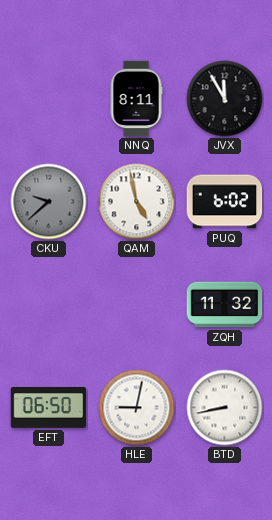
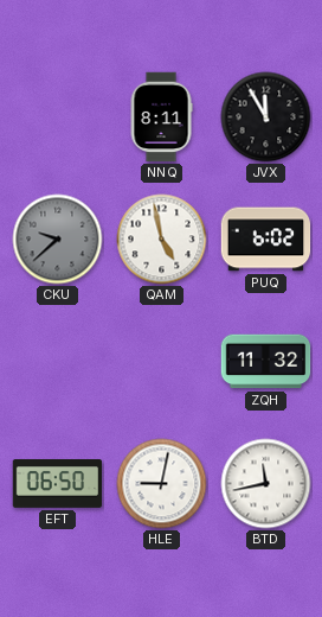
BTD: 8:43 -> 11:43
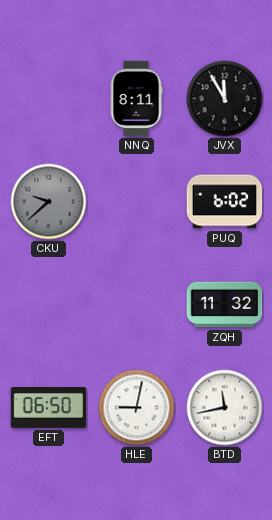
QAM: 4:58 -> none
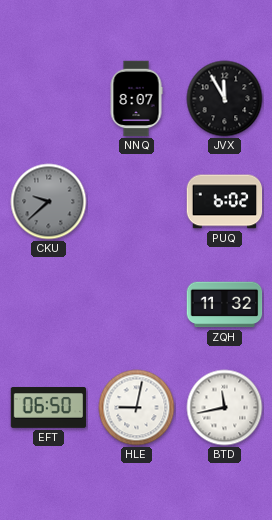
NNQ: 8:11 -> 8:07
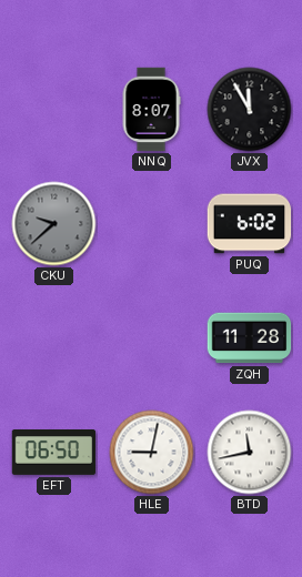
ZQH: 11:32 -> 11:28
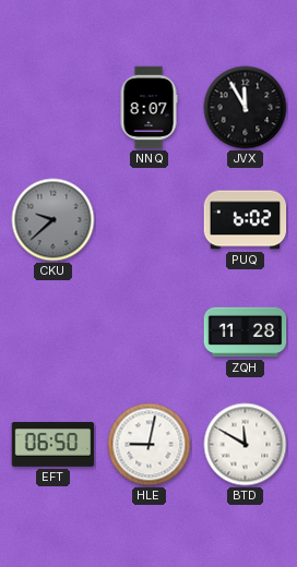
BTD: 11:43 -> 11:50
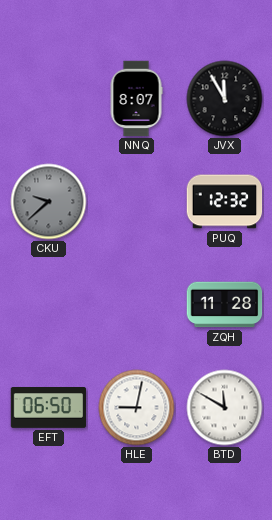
PUQ: 6:02 -> 12:32
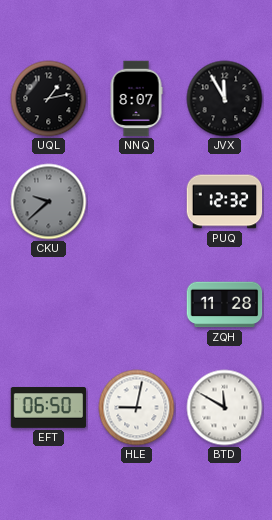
UQL: none -> 1:13
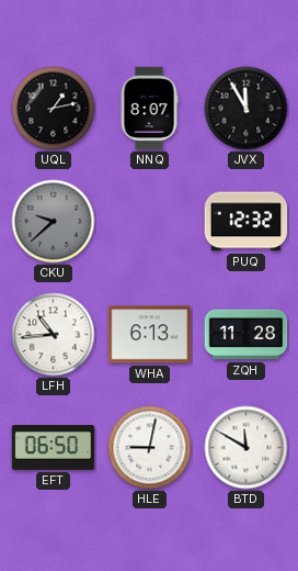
LFH: none -> 10:44
WHA: none -> 6:13
